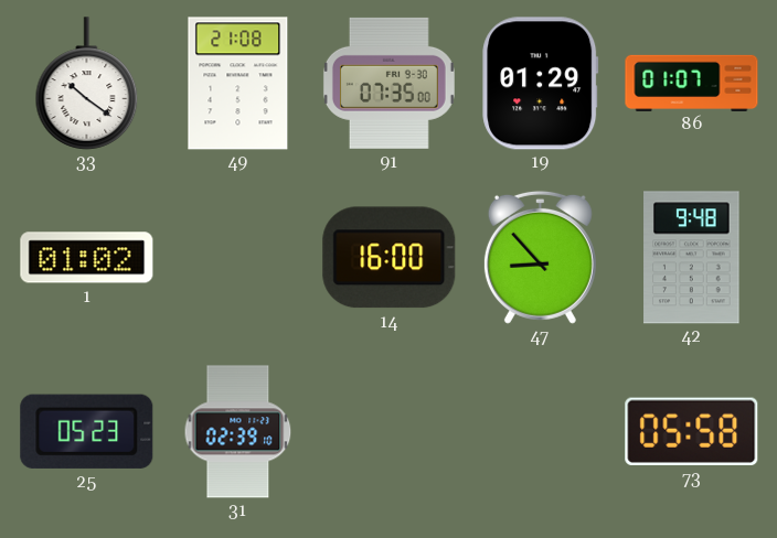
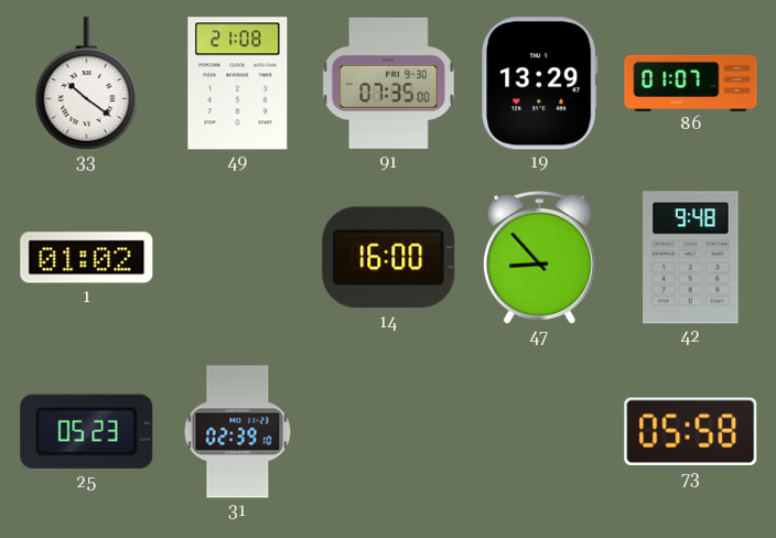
19: 01:29 -> 13:29
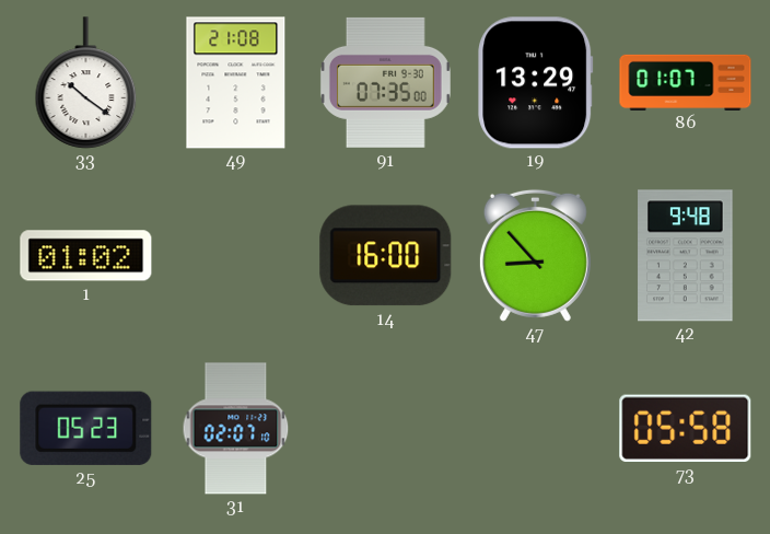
31: 02:39 -> 02:07
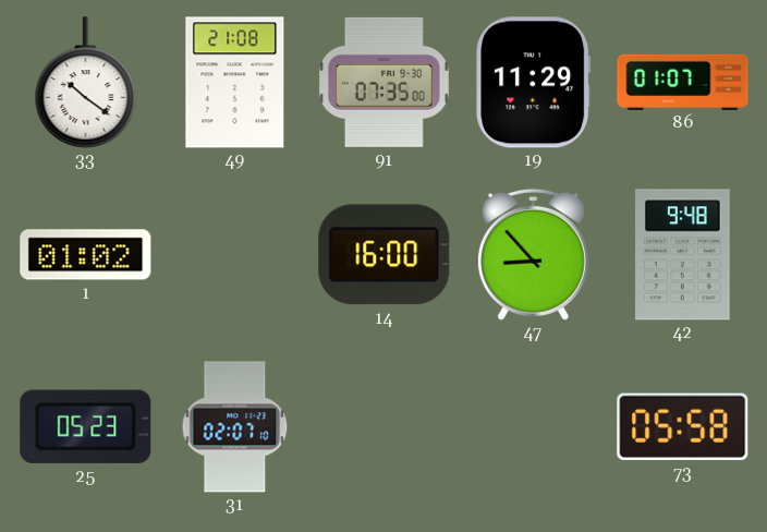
19: 13:29 -> 11:29
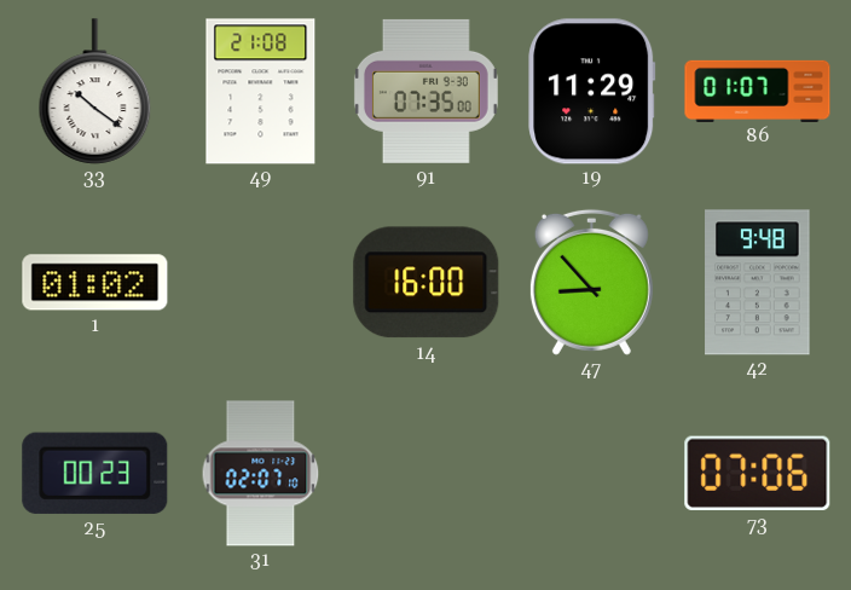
25: 05:23 -> 00:23
73: 05:58 -> 07:06
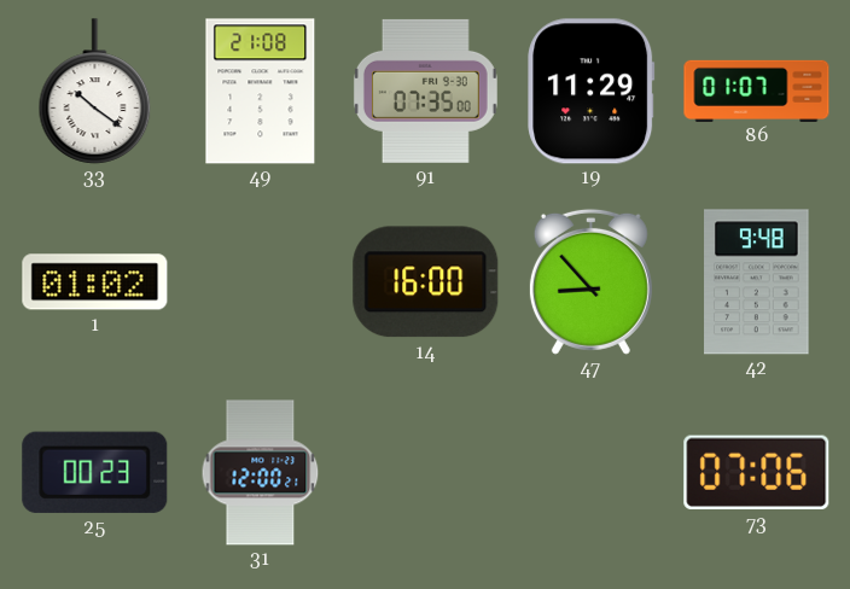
31: 02:07 -> 12:00
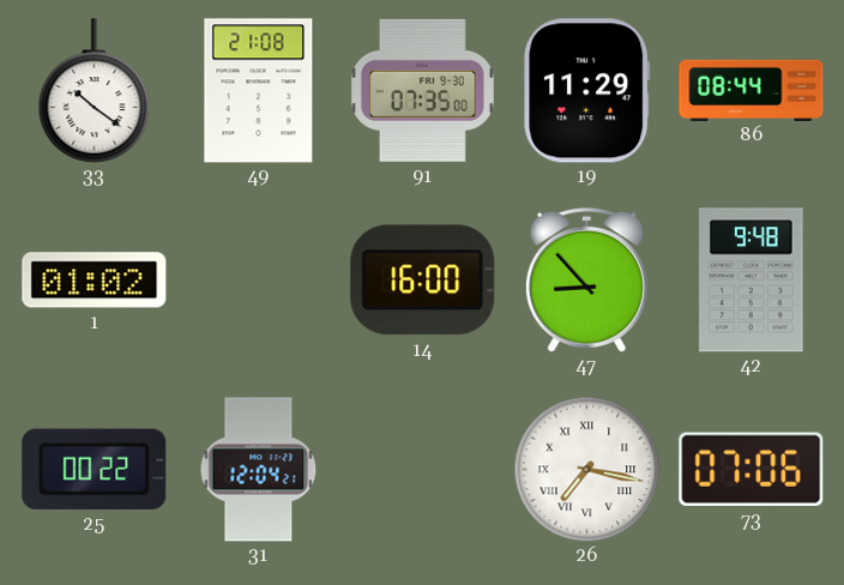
86: 01:07 -> 08:44
25: 00:23 -> 00:22
31: 12:00 -> 12:04
26: none -> 7:17
